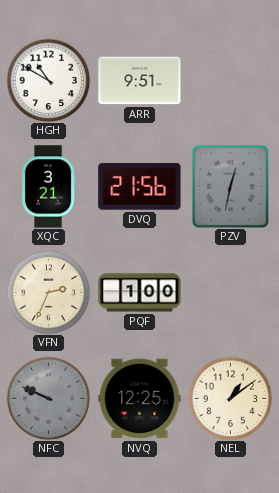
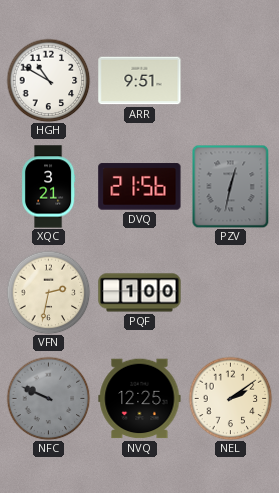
VFN: 2:34 -> 2:32
NEL: 1:09 -> 2:09
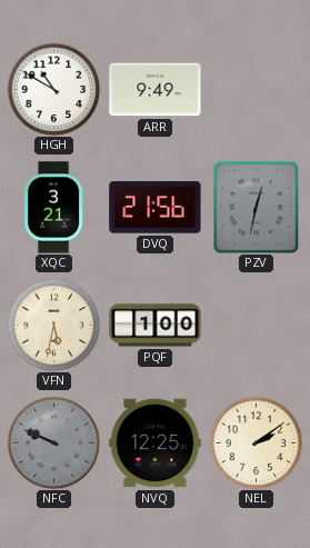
ARR: 9:51 -> 9:49
VFN: 2:32 -> 5:32
